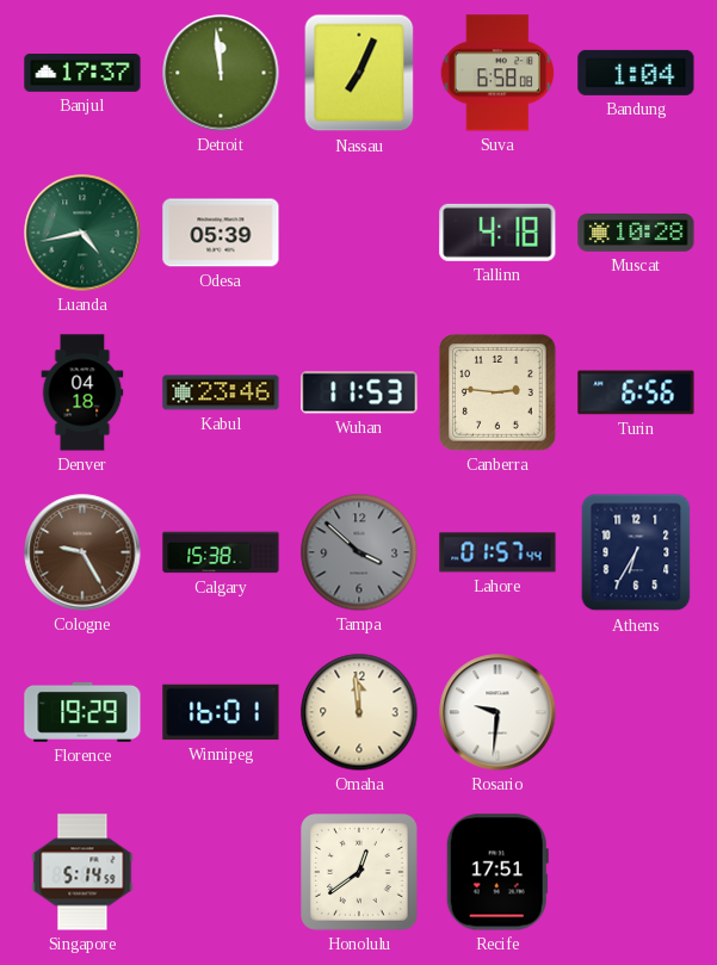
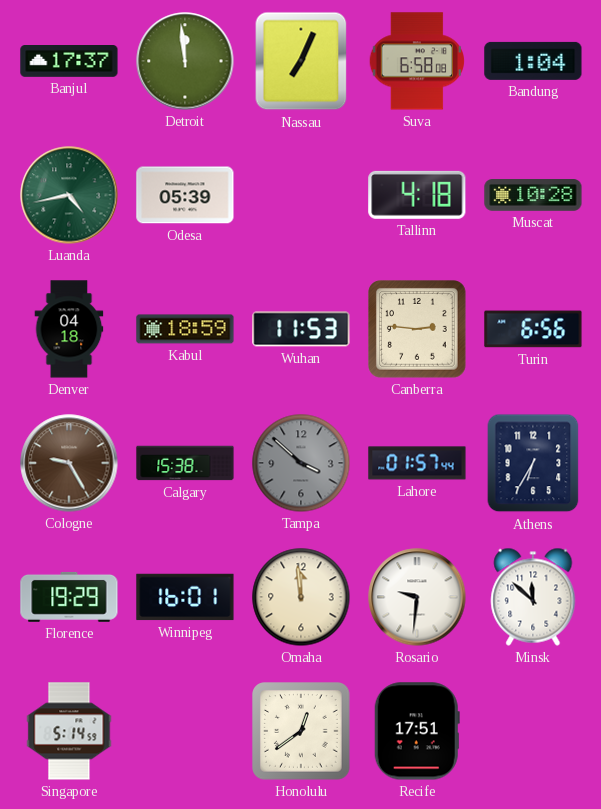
Kabul: 23:46 -> 18:59
Minsk: none -> 11:52
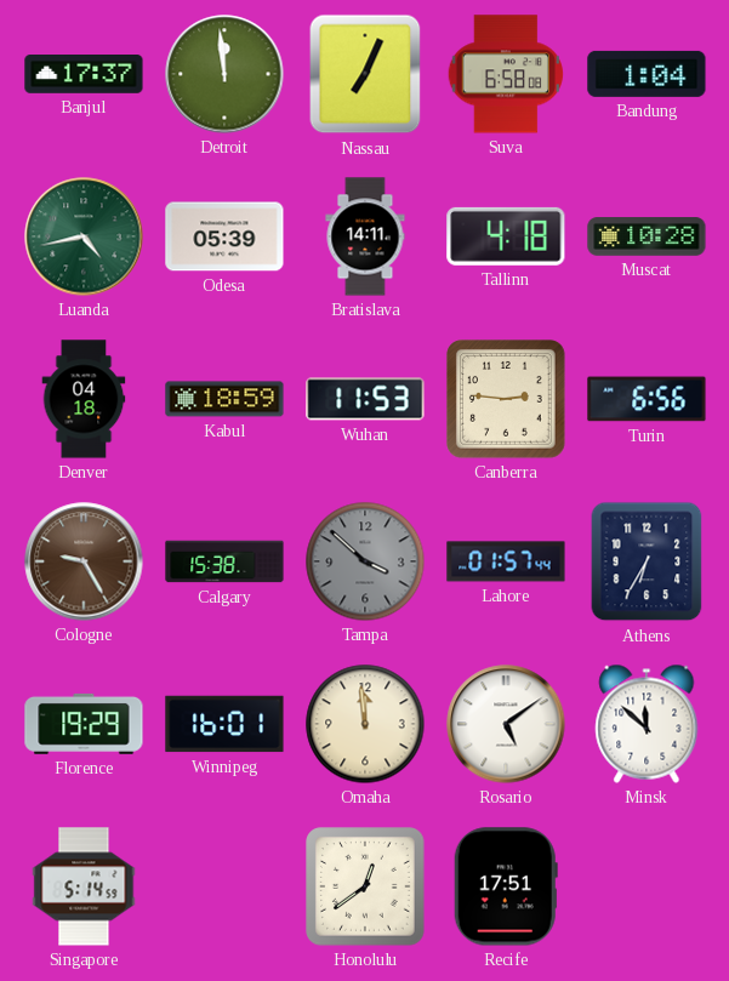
Bratislava: none -> 14:11
Rosario: 9:31 -> 5:09
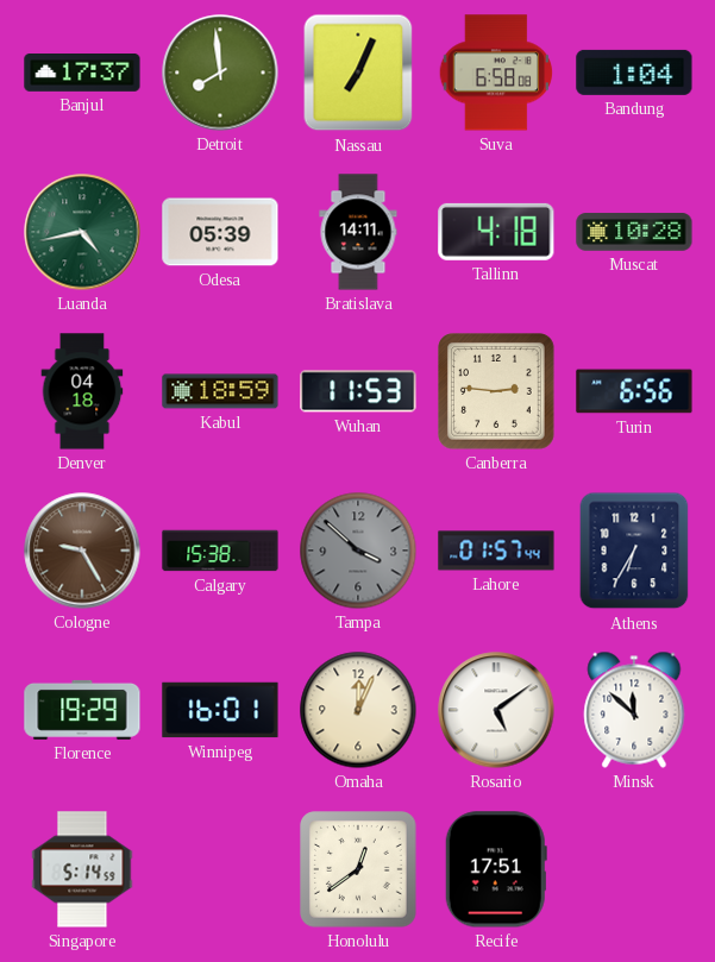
Detroit: 11:59 -> 7:59
Omaha: 11:59 -> 12:04
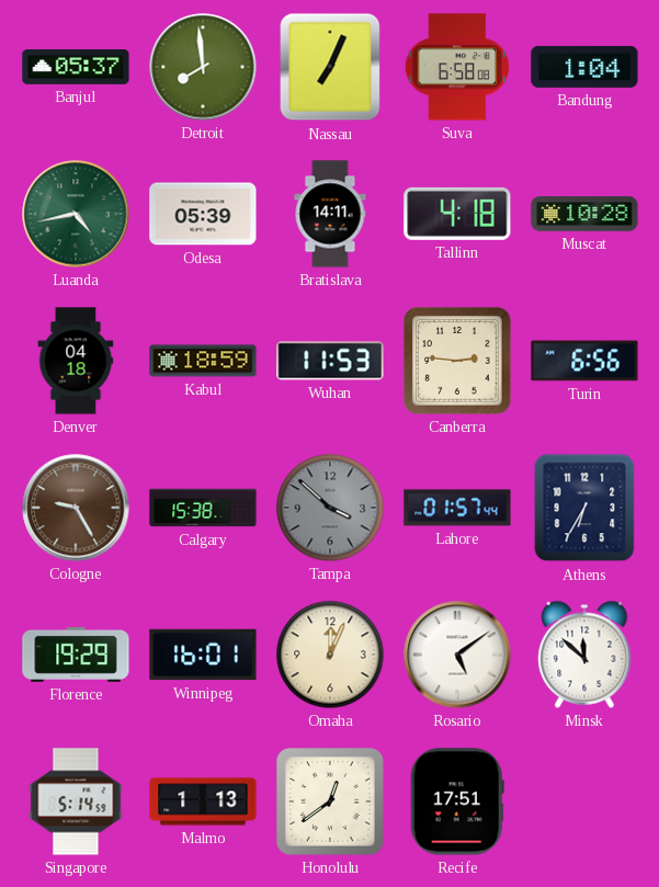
Banjul: 17:37 -> 05:37
Malmo: none -> 1:13
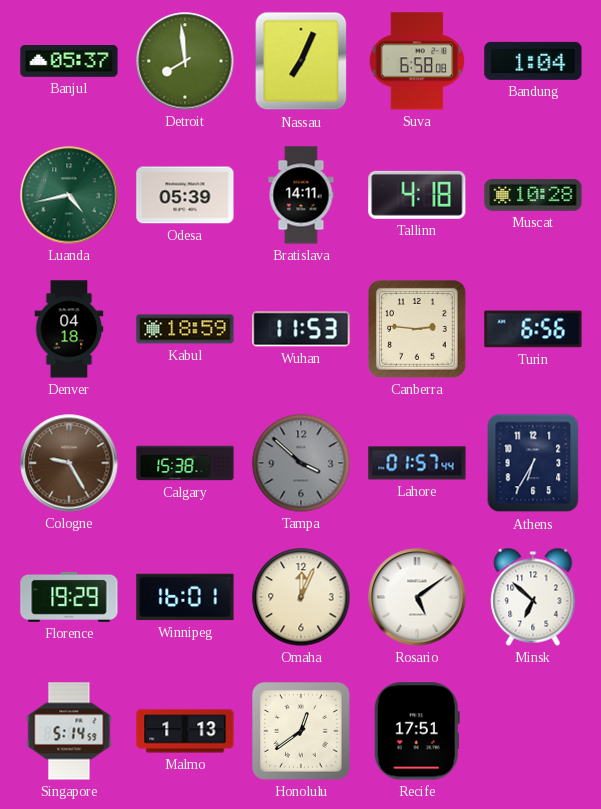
Minsk: 11:52 -> 6:52
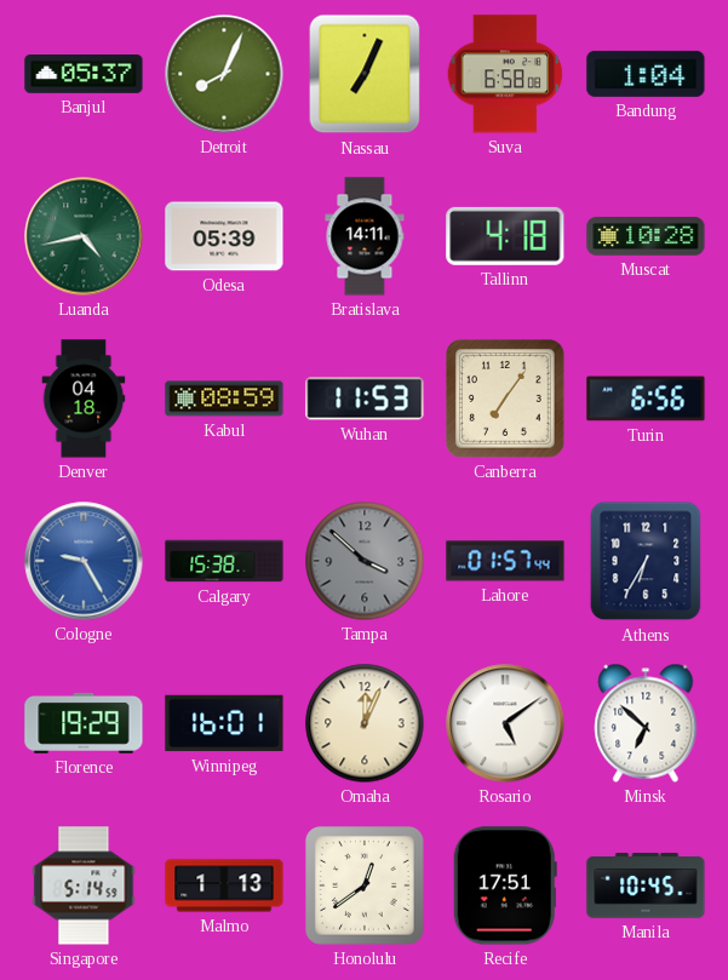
Detroit: 7:59 -> 8:04
Kabul: 18:59 -> 08:59
Canberra: 2:46 -> 7:06
Cologne dial: brown -> blue
Manila: none -> 10:45
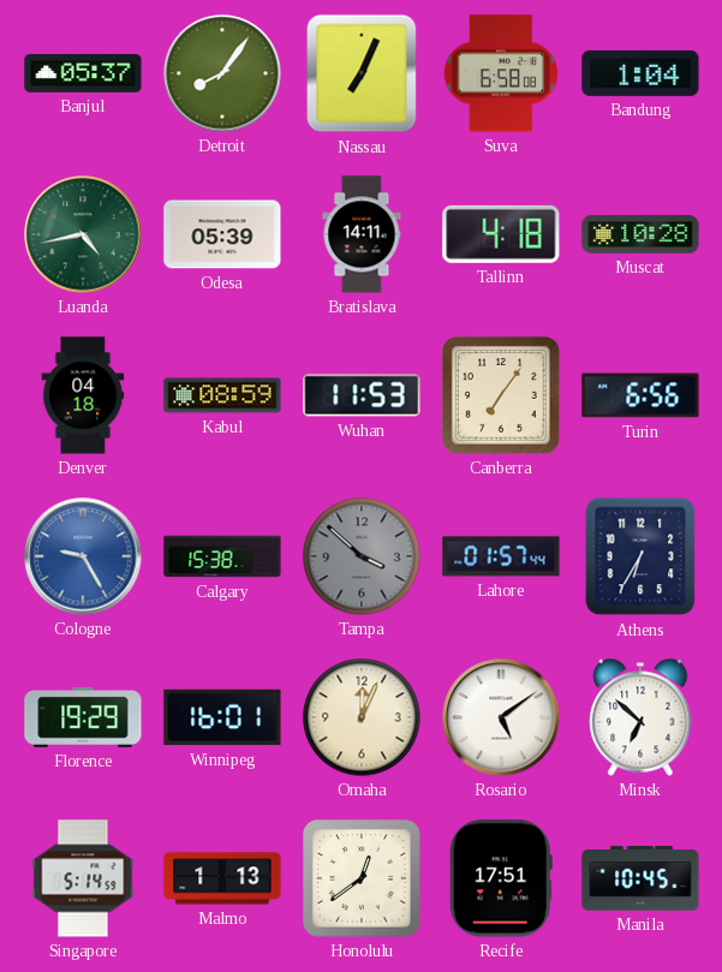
Detroit: 8:04 -> 8:06
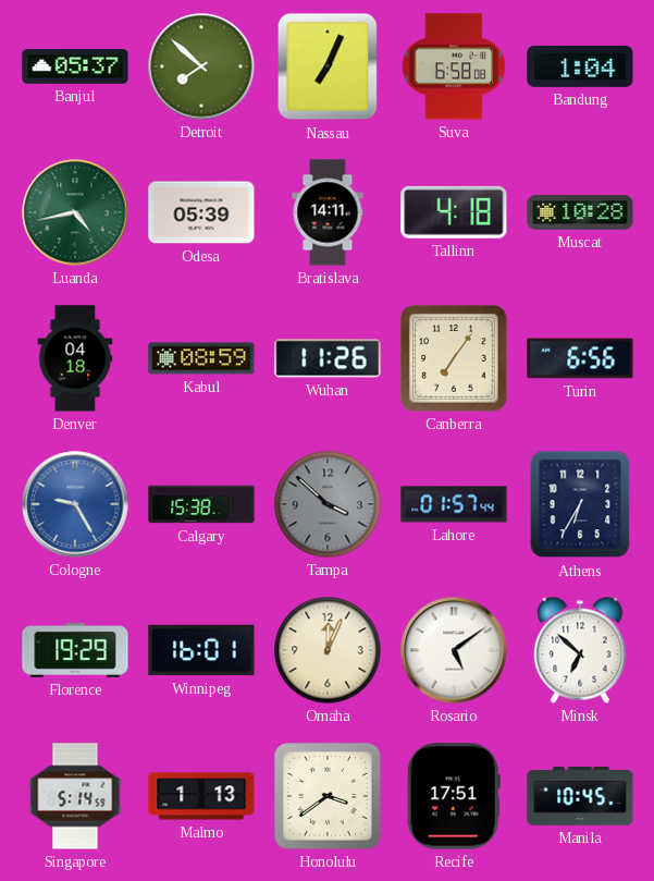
Detroit: 8:06 -> 7:52
Wuhan: 11:53 -> 11:26
Honolulu: 12:39 -> 3:39
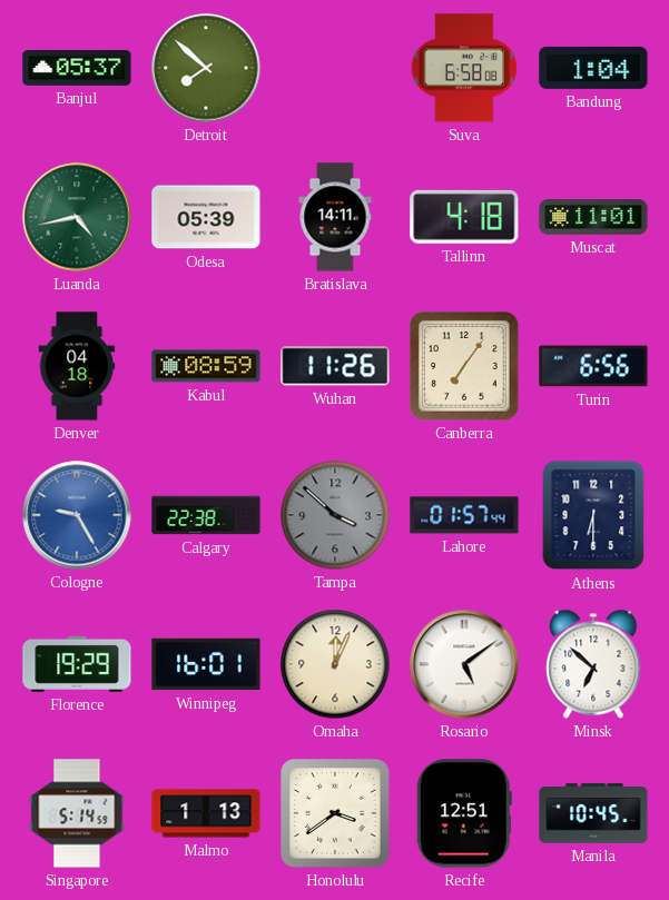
Nassau: 7:04 -> none
Muscat: 10:28 -> 11:01
Calgary: 15:38 -> 22:38
Athens: 6:35 -> 6:30
Recife: 17:51 -> 12:51
